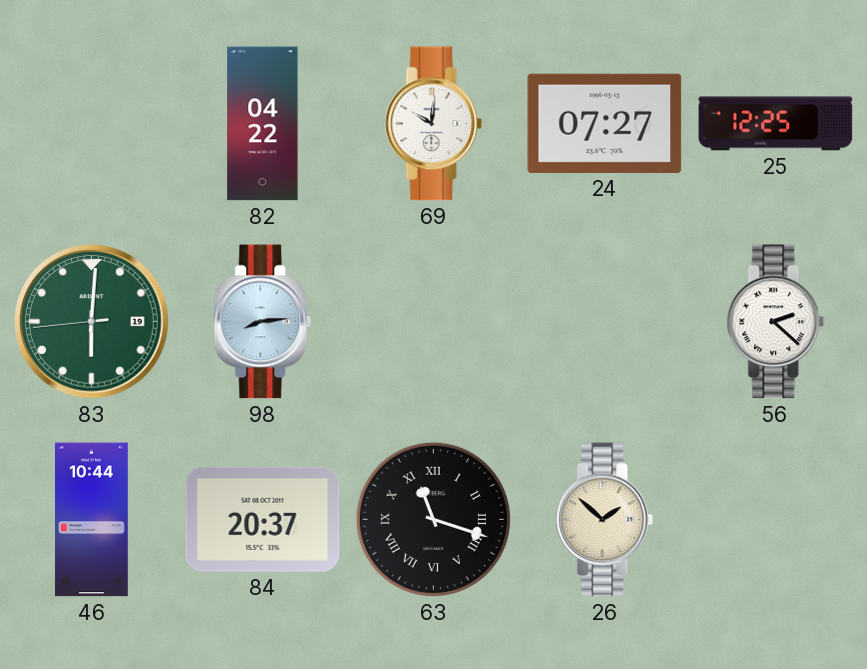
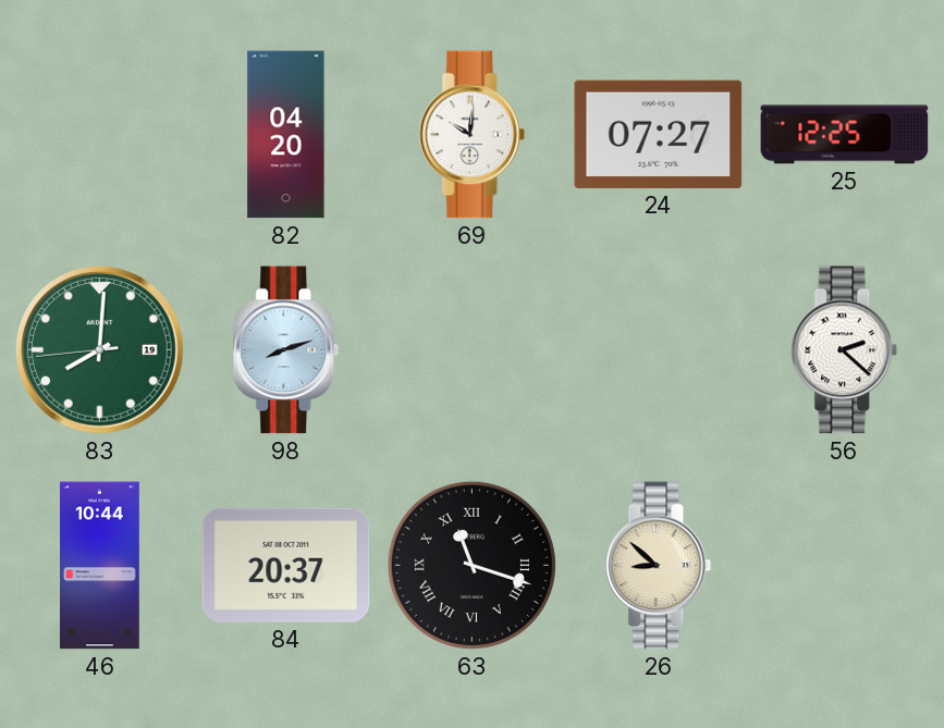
82: 04:22 -> 04:20
83: 6:00 -> 8:00
98: 8:14 -> 8:12
26: 1:52 -> 8:52
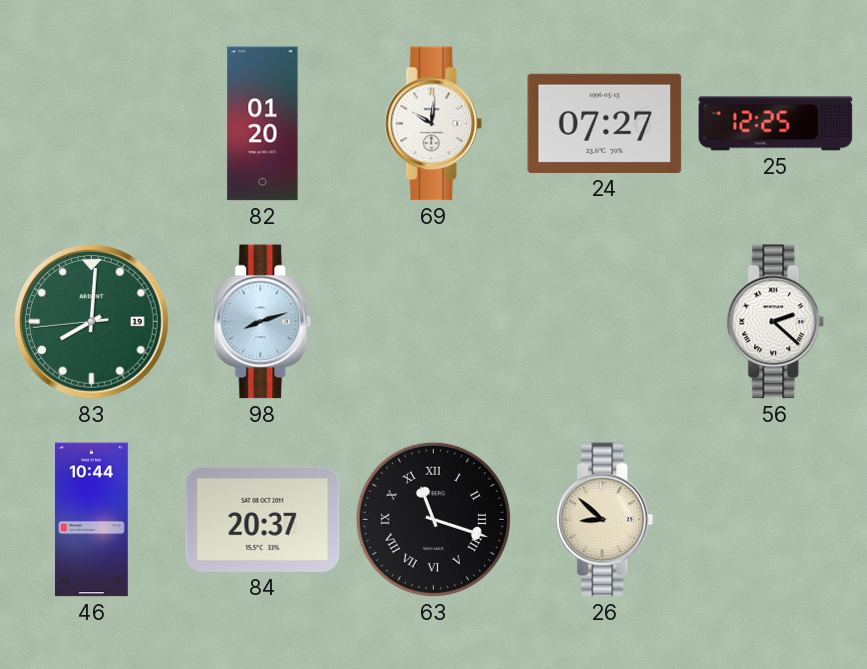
82: 04:20 -> 01:20
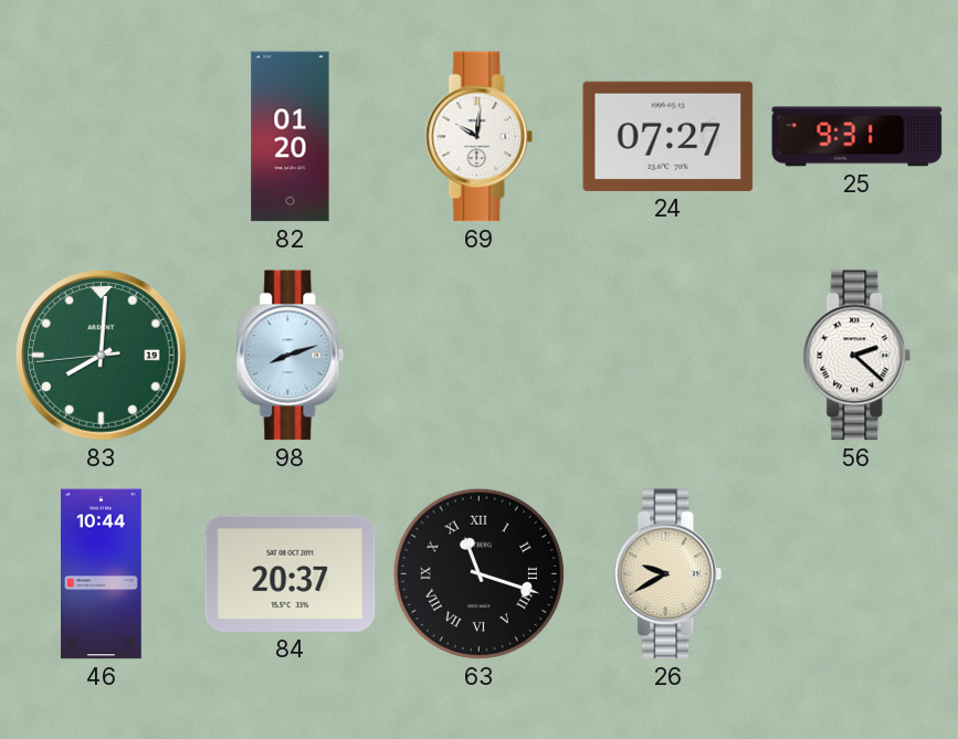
25: 12:25 -> 9:31
26: 8:52 -> 9:40
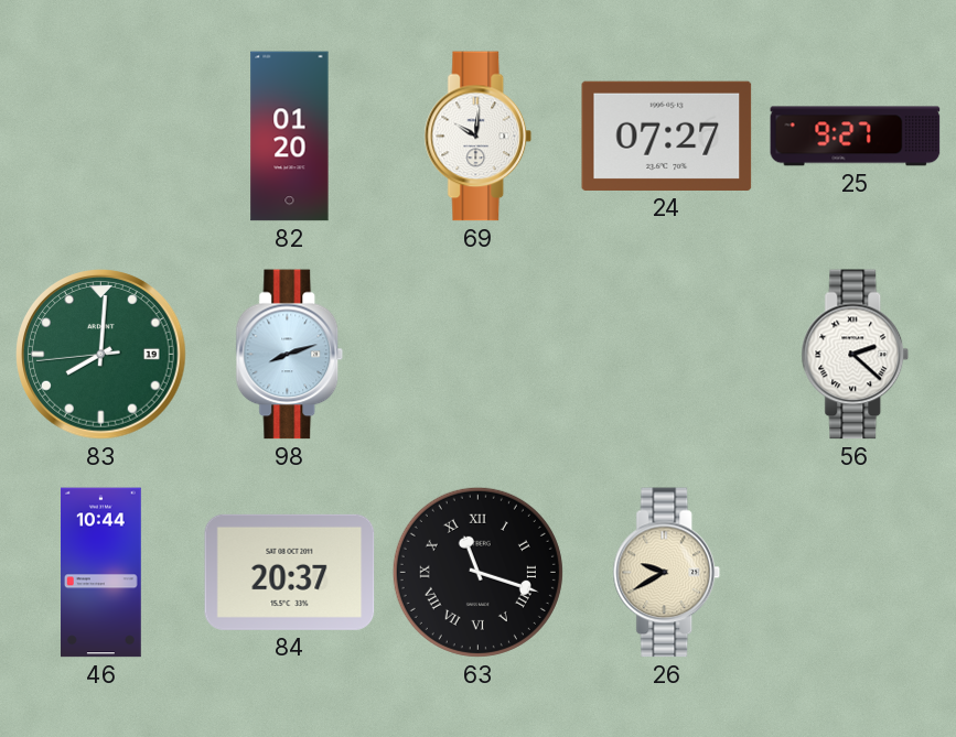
25: 9:31 -> 9:27
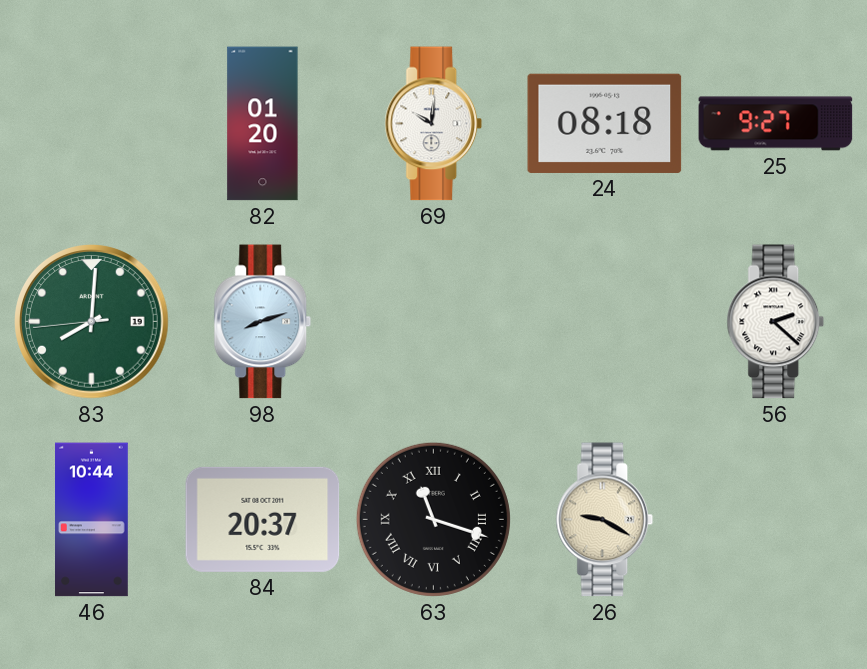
24: 07:27 -> 08:18
26: 9:40 -> 9:20
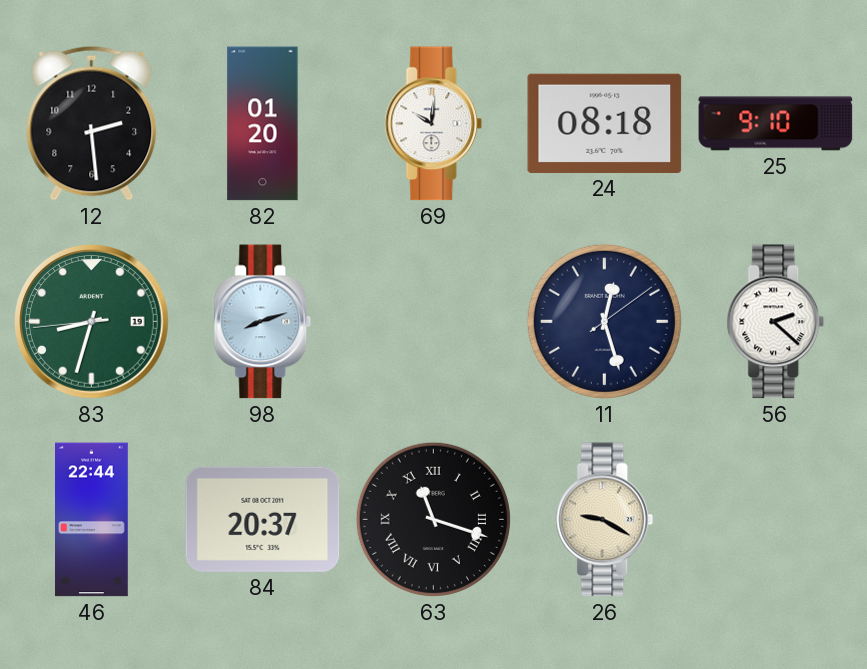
12: none -> 2:29
25: 9:27 -> 9:10
83: 8:00 -> 8:32
11: none -> 12:27
46: 10:44 -> 22:44
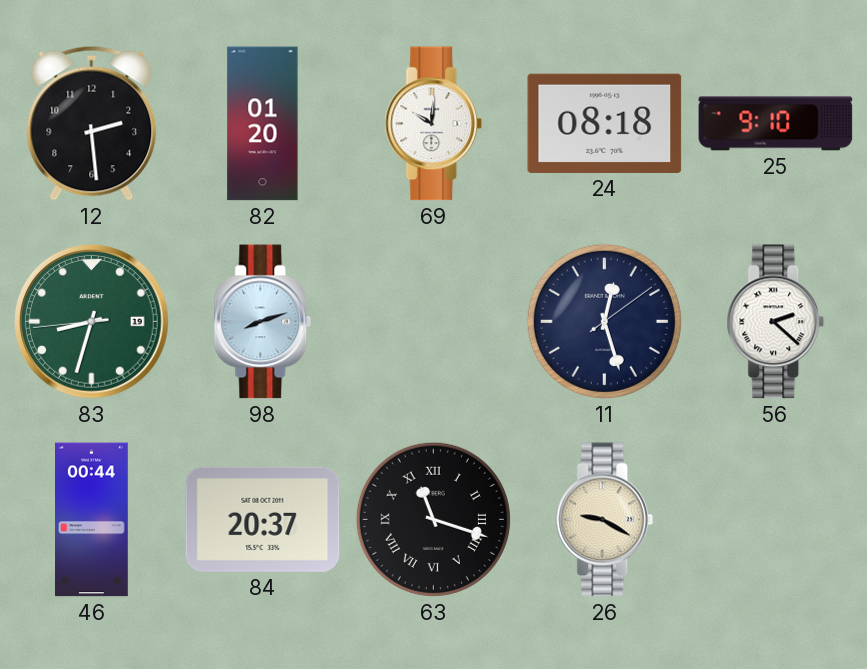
46: 22:44 -> 00:44
